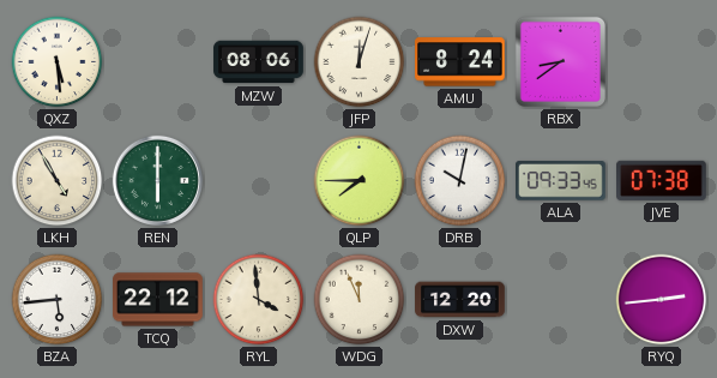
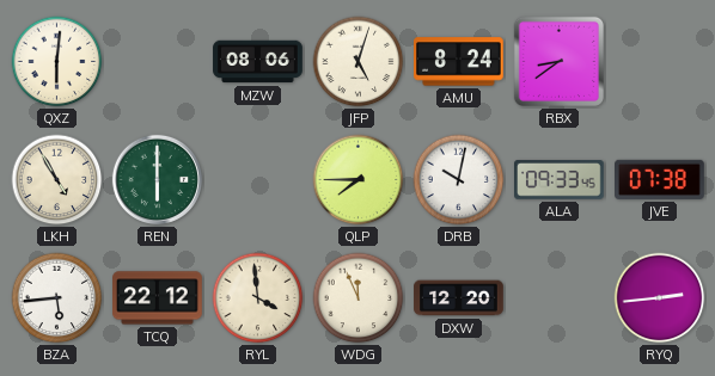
QXZ: 5:29 -> 6:01
JFP: 12:03 -> 5:03
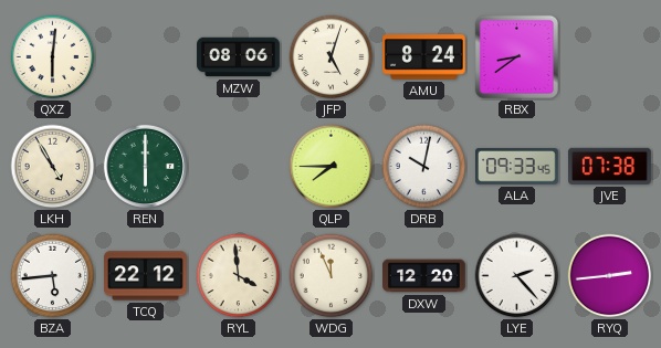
LYE: none -> 2:23
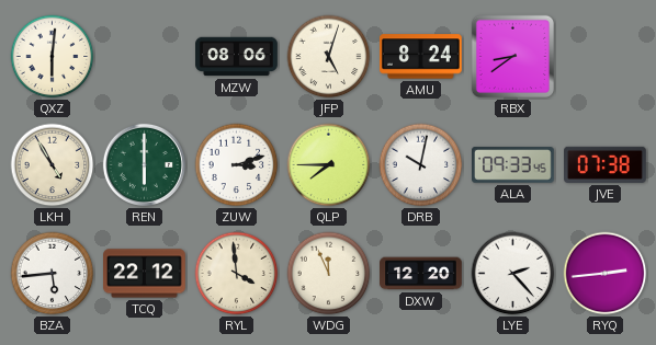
ZUW: none -> 3:12
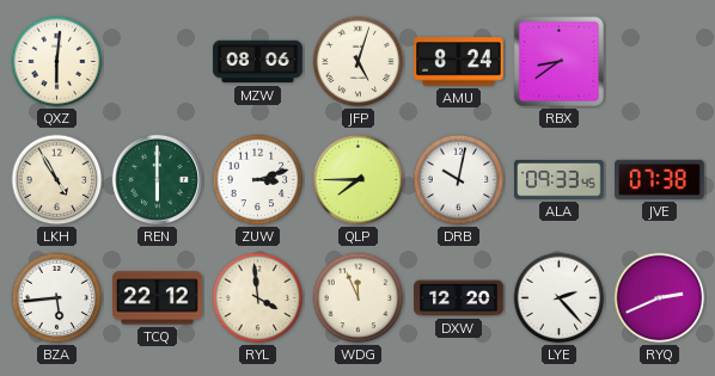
RYQ: 2:44 -> 2:41
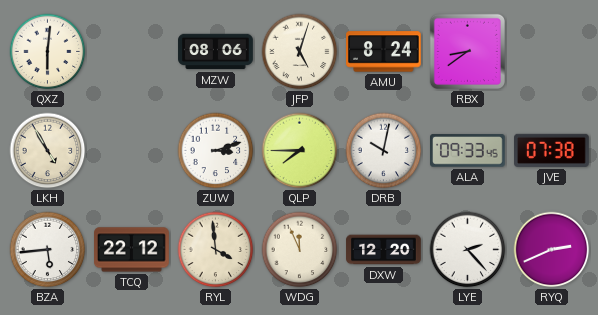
REN: 6:00 -> none
